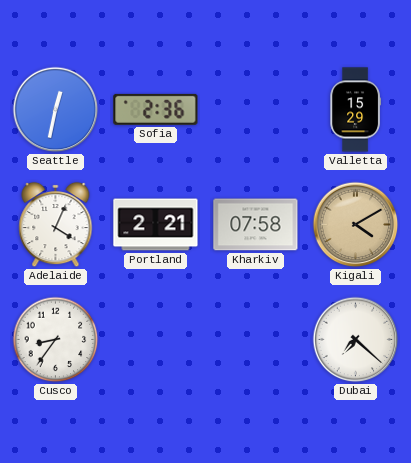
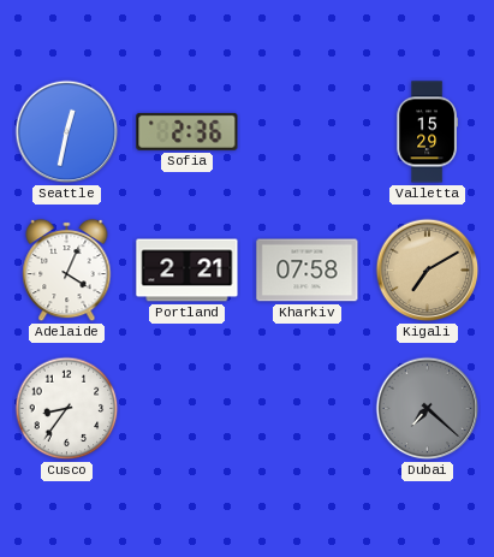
Kigali: 4:10 -> 7:10
Dubai dial: white -> grey
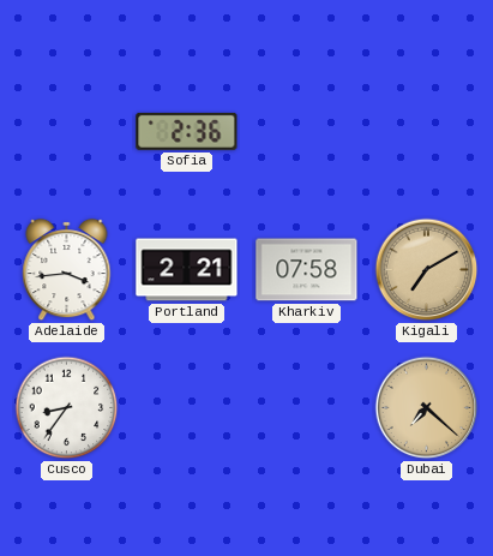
Seattle: 12:32 -> none
Valletta: 15:29 -> none
Adelaide: 4:04 -> 3:44
Dubai dial: grey -> champagne
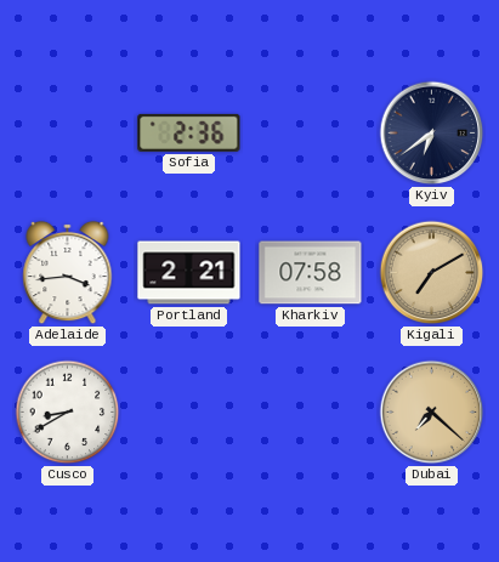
Kyiv: none -> 6:39
Cusco: 8:36 -> 8:40
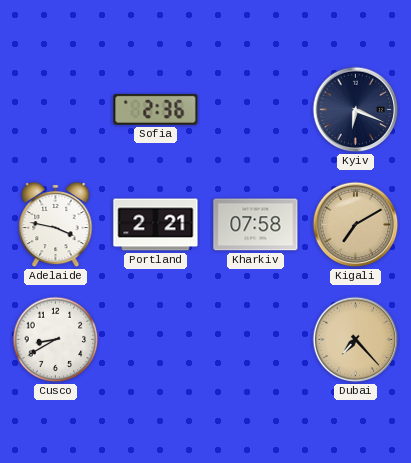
Kyiv: 6:39 -> 6:19
Adelaide: 3:44 -> 3:47
Dubai: 7:22 -> 7:23
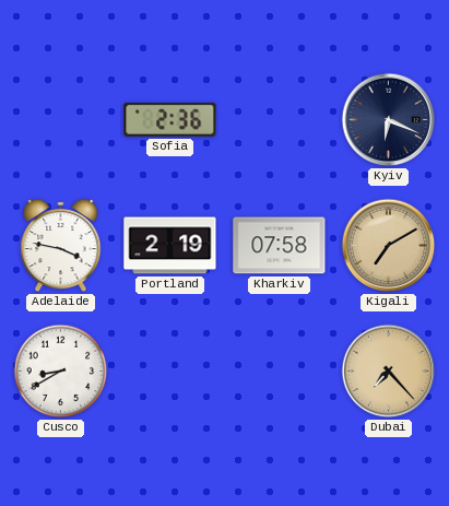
Portland: 2:21 -> 2:19
